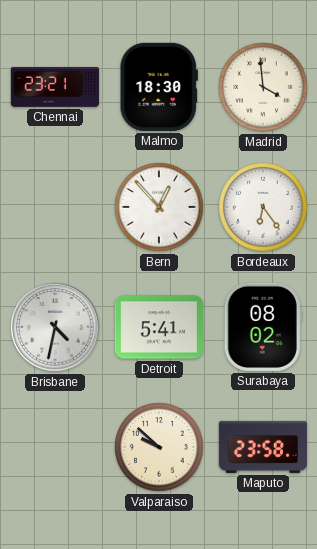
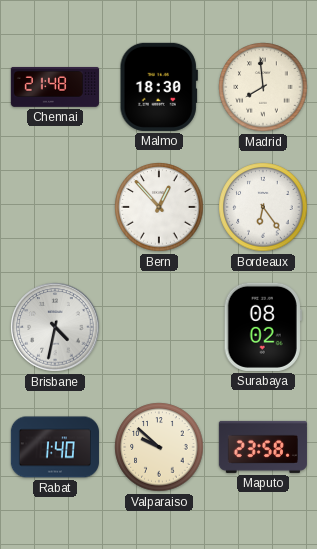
Chennai: 23:21 -> 21:48
Madrid: 3:59 -> 7:59
Detroit: 5:41 -> none
Rabat: none -> 1:40
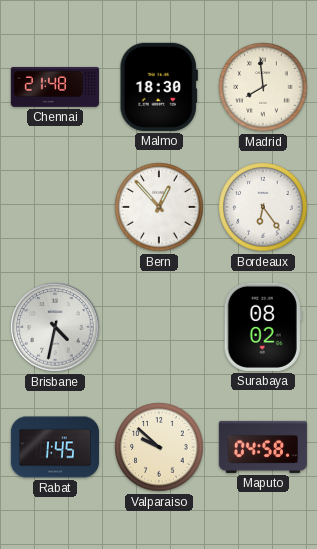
Rabat: 1:40 -> 1:45
Maputo: 23:58 -> 04:58
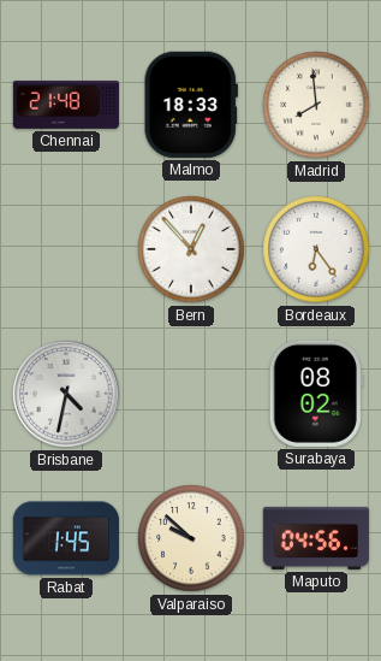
Malmo: 18:30 -> 18:33
Maputo: 04:58 -> 04:56
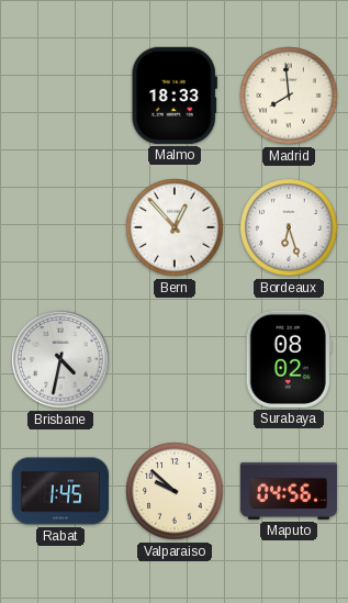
Chennai: 21:48 -> none
Bordeaux: 6:24 -> 6:27
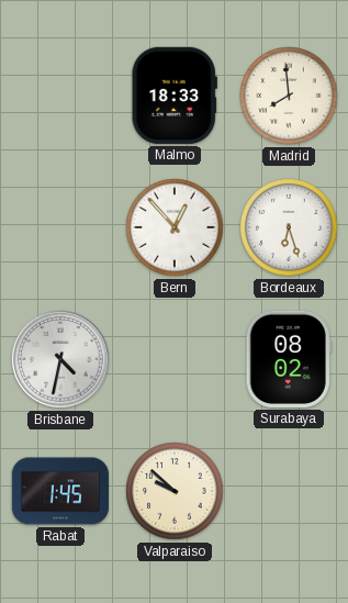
Maputo: 04:56 -> none
